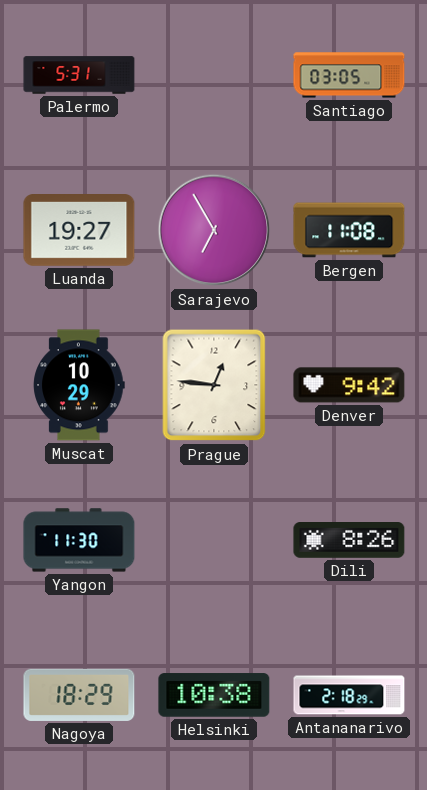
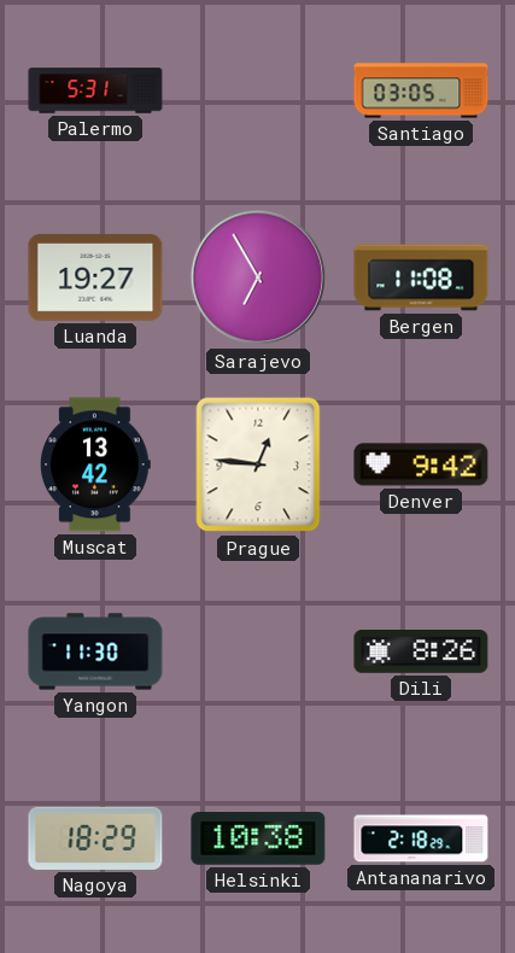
Muscat: 10:29 -> 13:42
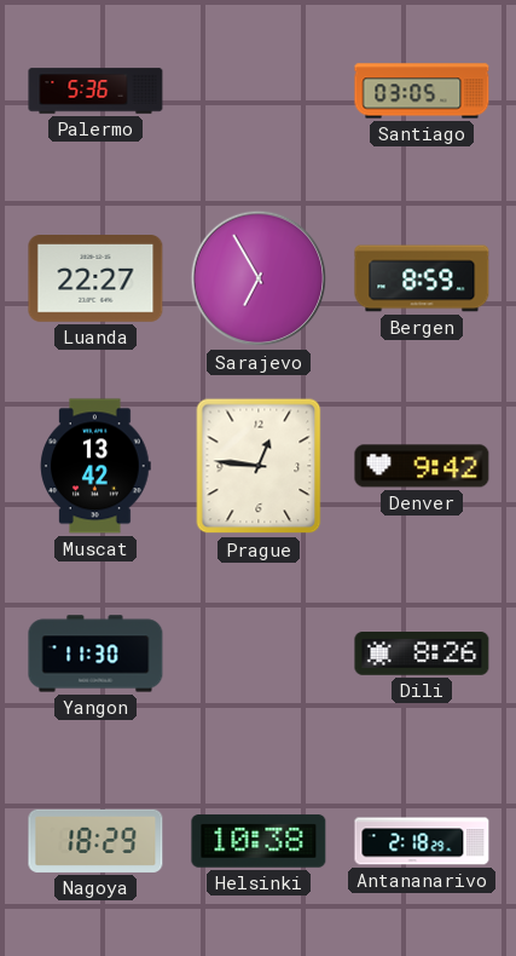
Palermo: 5:31 -> 5:36
Luanda: 19:27 -> 22:27
Bergen: 11:08 -> 8:59
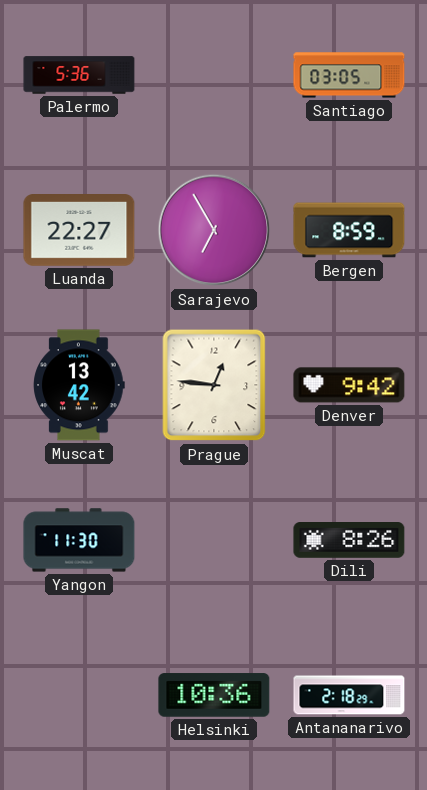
Nagoya: 18:29 -> none
Helsinki: 10:38 -> 10:36
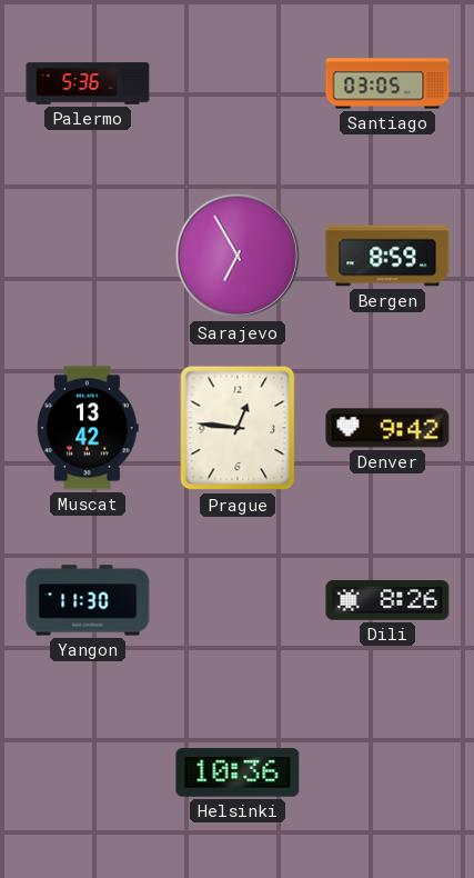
Luanda: 22:27 -> none
Antananarivo: 2:18 -> none
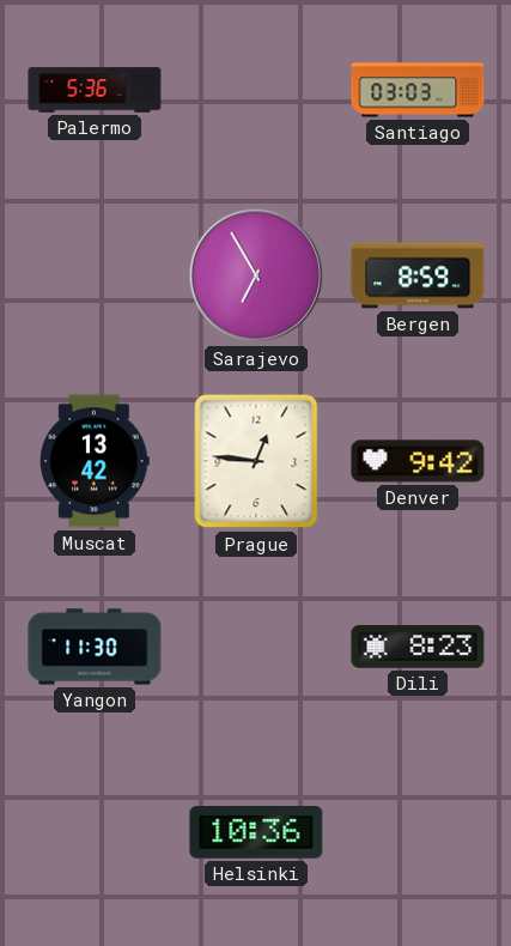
Santiago: 03:05 -> 03:03
Dili: 8:26 -> 8:23
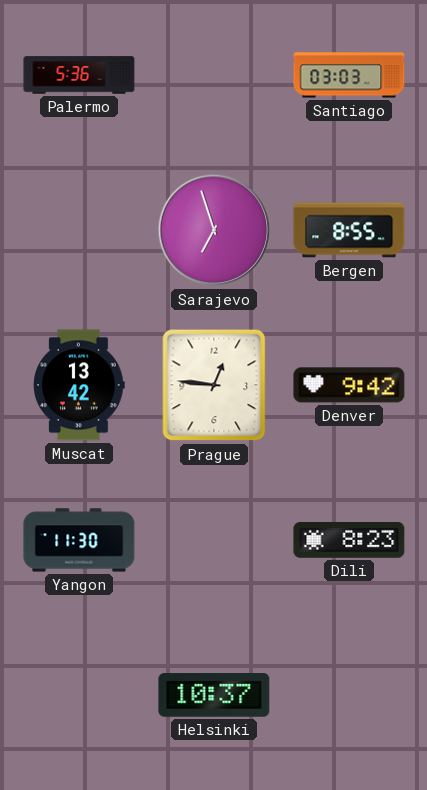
Sarajevo: 6:55 -> 6:57
Bergen: 8:59 -> 8:55
Helsinki: 10:36 -> 10:37
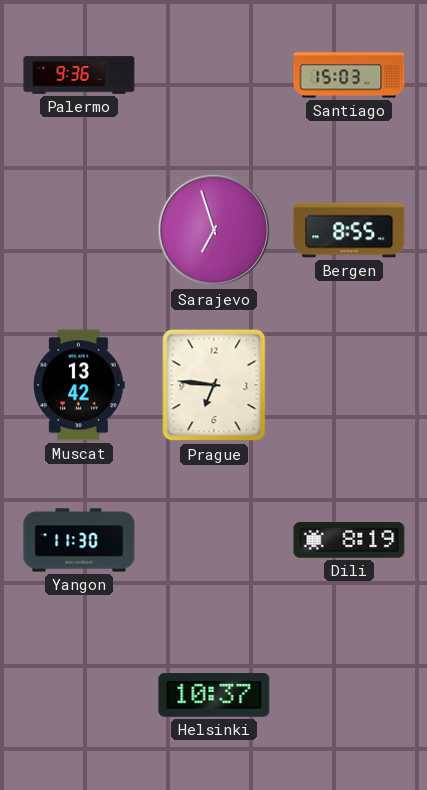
Palermo: 5:36 -> 9:36
Santiago: 03:03 -> 15:03
Prague: 12:46 -> 6:46
Denver: 9:42 -> none
Dili: 8:23 -> 8:19
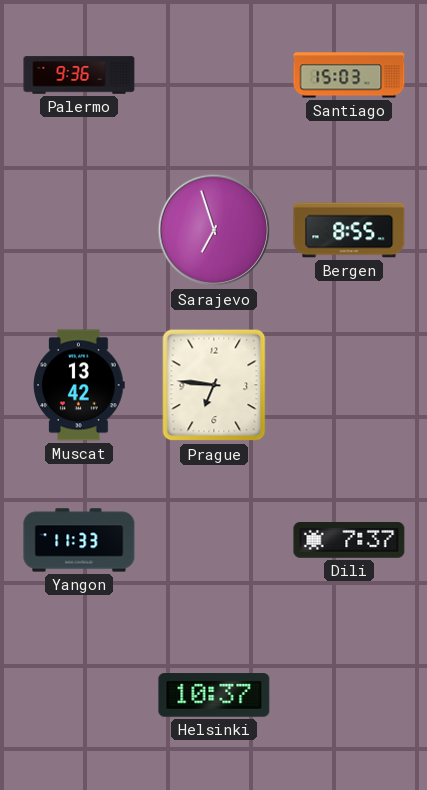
Yangon: 11:30 -> 11:33
Dili: 8:19 -> 7:37
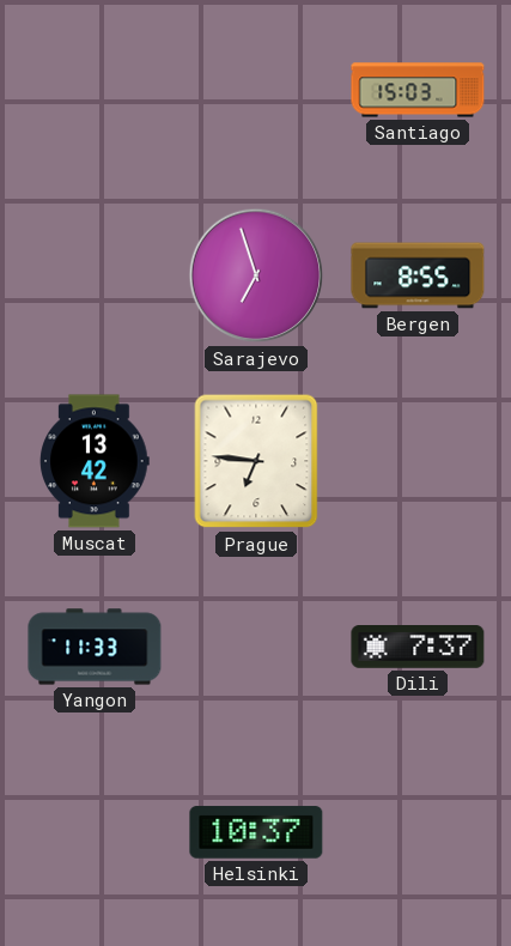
Palermo: 9:36 -> none
